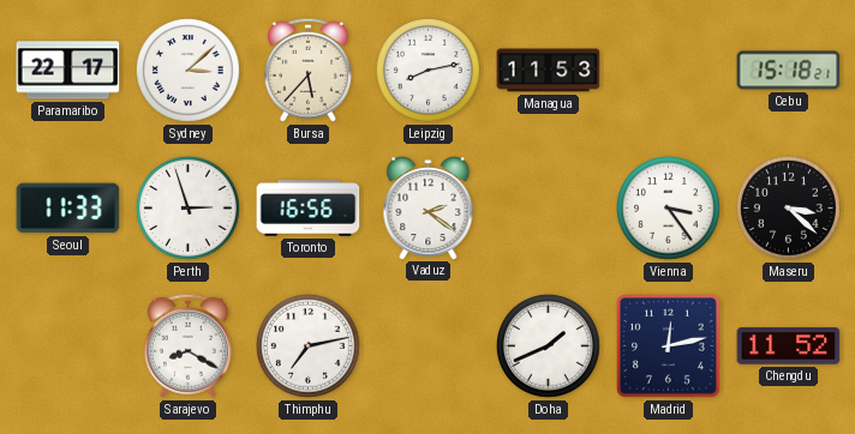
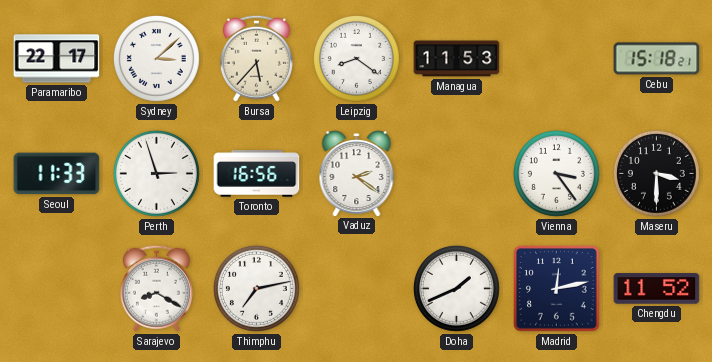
Leipzig: 8:13 -> 8:21
Maseru: 3:22 -> 3:30
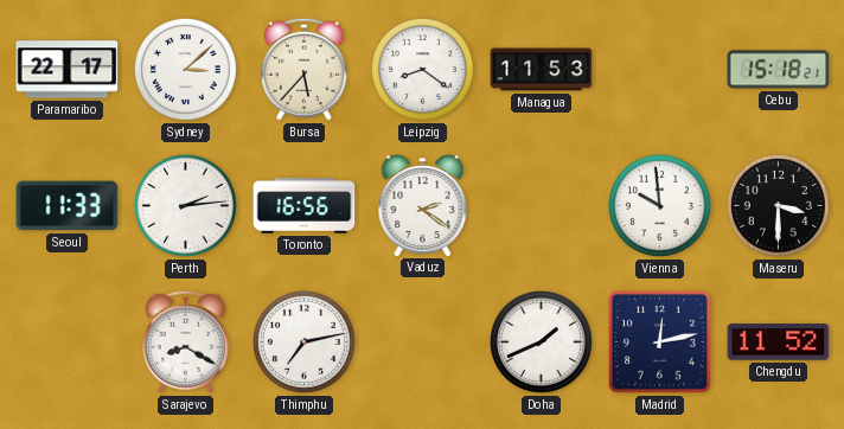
Perth: 2:57 -> 2:14
Vienna: 3:24 -> 9:59
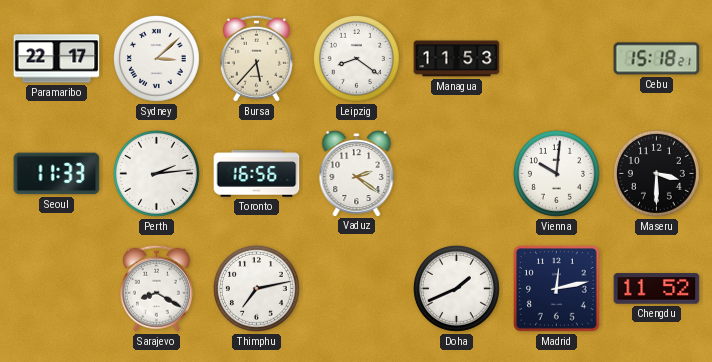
Vienna: 9:59 -> 10:01
